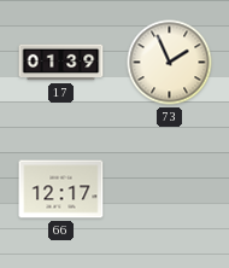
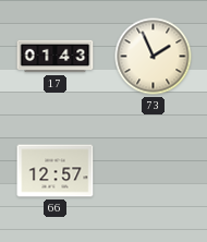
17: 01:39 -> 01:43
66: 12:17 -> 12:57
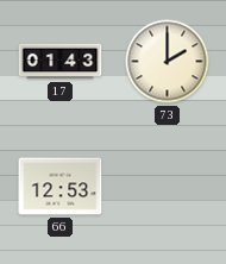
73: 1:56 -> 2:00
66: 12:57 -> 12:53
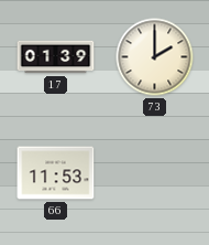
17: 01:43 -> 01:39
66: 12:53 -> 11:53
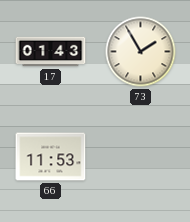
17: 01:39 -> 01:43
73: 2:00 -> 1:55
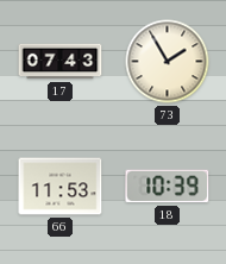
17: 01:43 -> 07:43
18: none -> 10:39
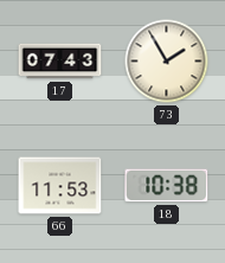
18: 10:39 -> 10:38
